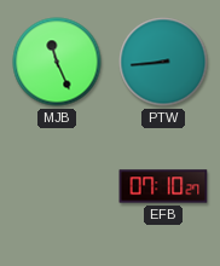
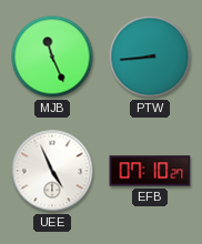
UEE: none -> 4:56
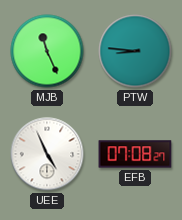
PTW: 8:44 -> 8:46
EFB: 07:10 -> 07:08
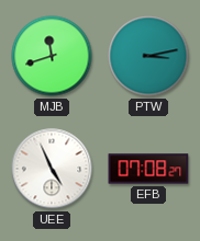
MJB: 11:26 -> 11:42
PTW: 8:46 -> 3:13
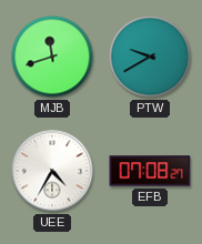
PTW: 3:13 -> 9:40
UEE: 4:56 -> 4:35
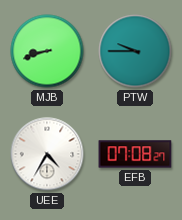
MJB: 11:42 -> 8:42
PTW: 9:40 -> 9:45
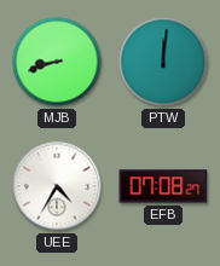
PTW: 9:45 -> 12:01
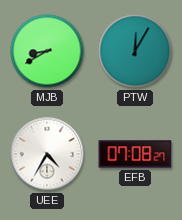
MJB: 8:42 -> 8:40
PTW: 12:01 -> 12:05
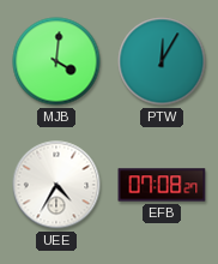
MJB: 8:40 -> 4:01
